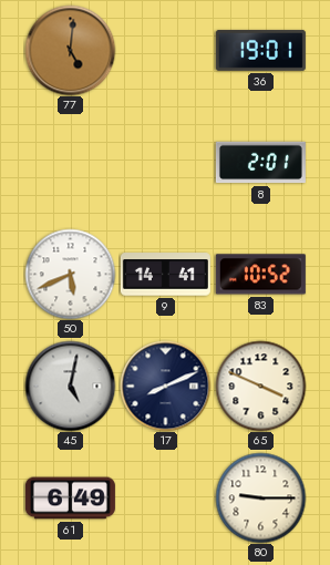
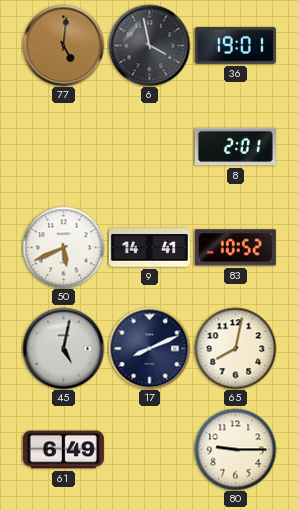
6: none -> 3:58
65: 3:49 -> 8:02
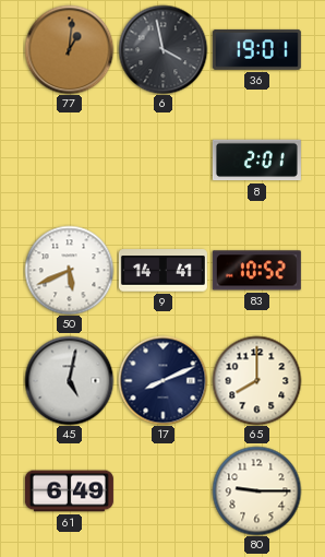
77: 5:01 -> 1:01
65: 8:02 -> 8:00
